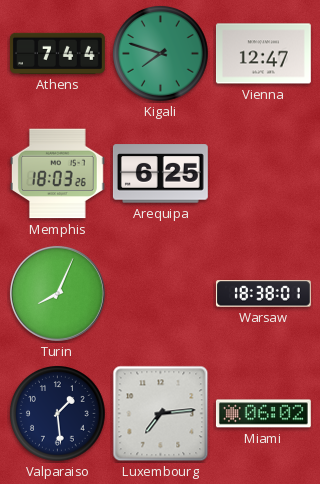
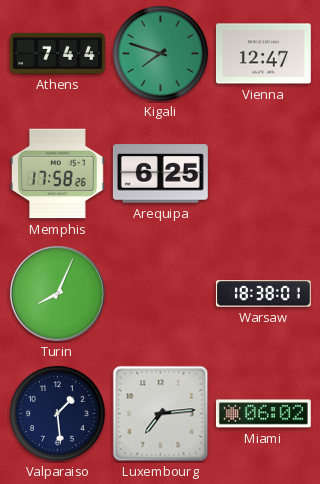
Memphis: 18:03 -> 17:58
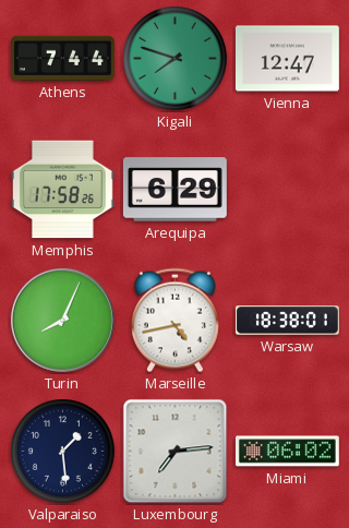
Arequipa: 6:25 -> 6:29
Marseille: none -> 4:43
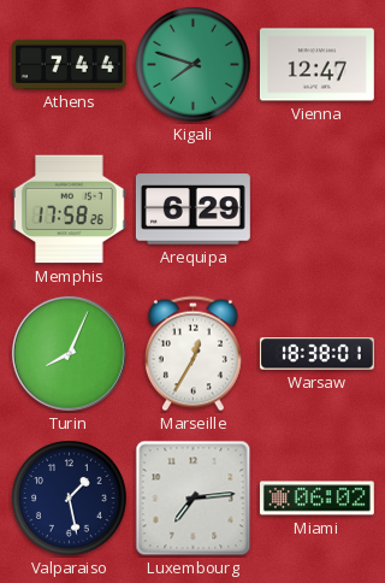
Marseille: 4:43 -> 12:35
Valparaiso: 1:29 -> 1:28
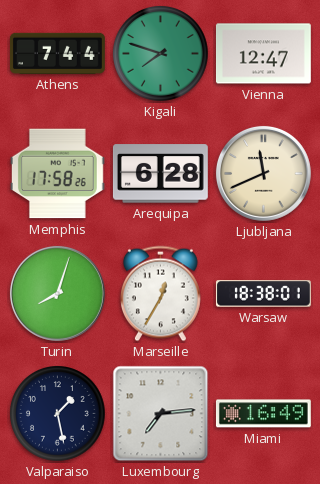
Arequipa: 6:29 -> 6:28
Ljubljana: none -> 11:41
Turin: 8:04 -> 8:03
Miami: 06:02 -> 16:49
